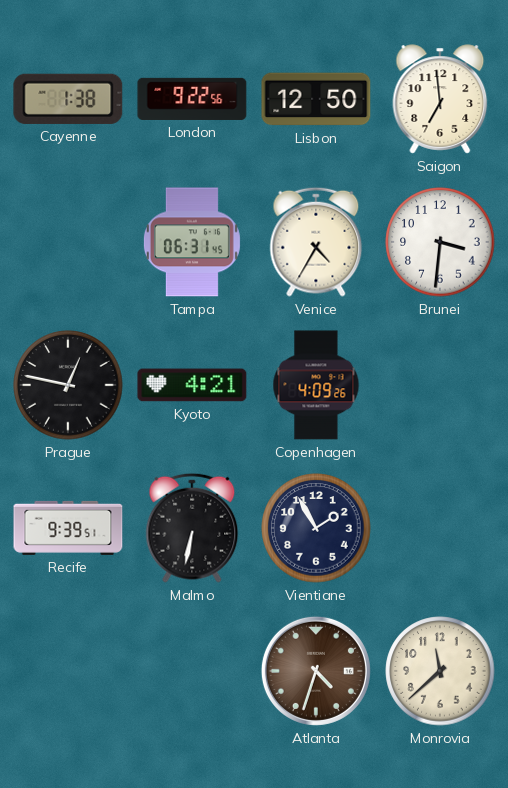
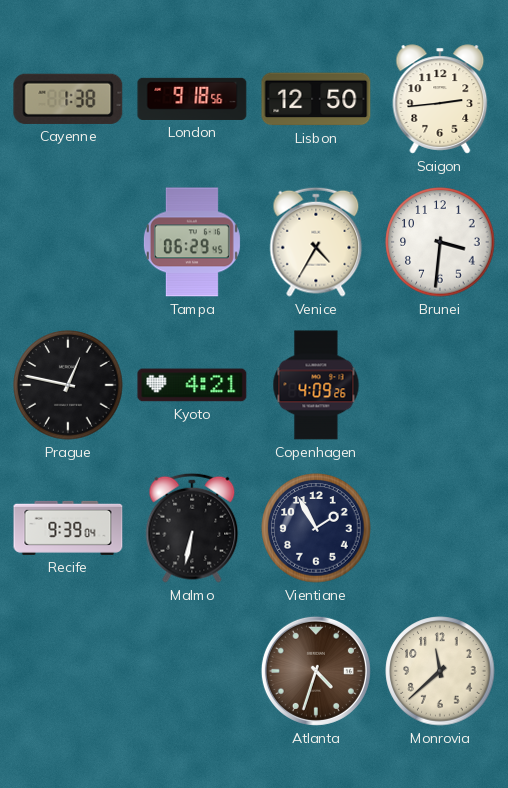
London: 9:22 -> 9:18
Saigon: 6:59 -> 2:44
Tampa: 06:31 -> 06:29
Recife: 9:39:51 -> 9:39:04
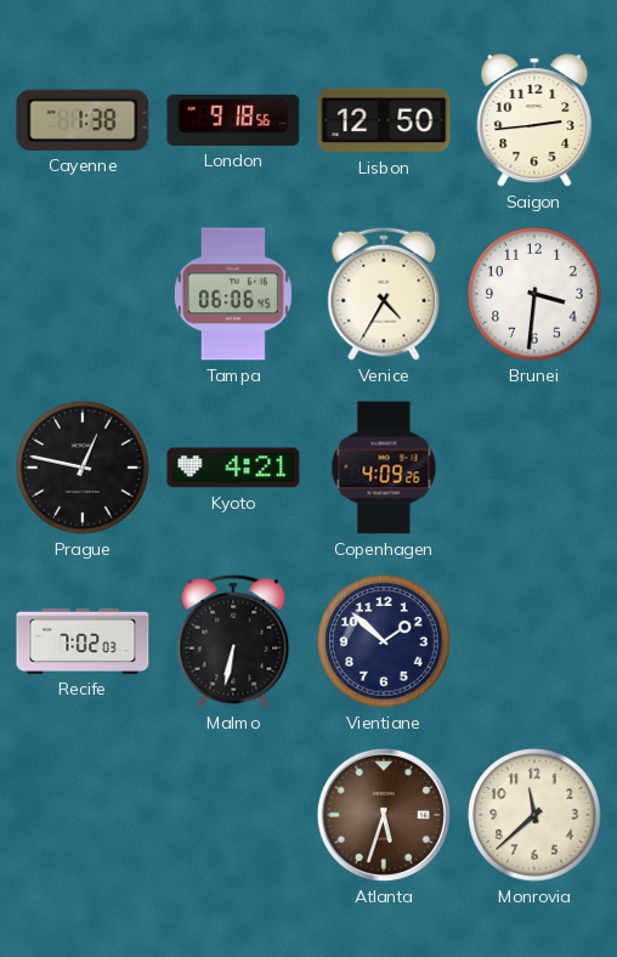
Tampa: 06:29 -> 06:06
Recife: 9:39 -> 7:02
Vientiane: 1:55 -> 1:52
Atlanta: 4:33 -> 5:33
